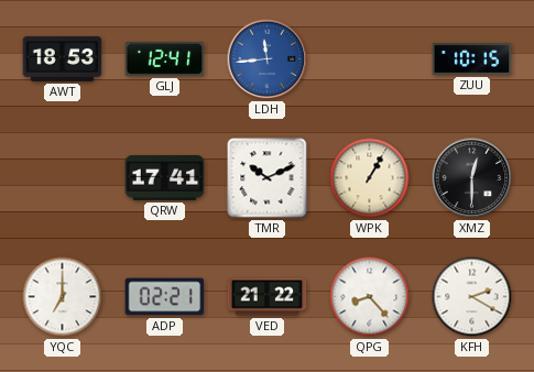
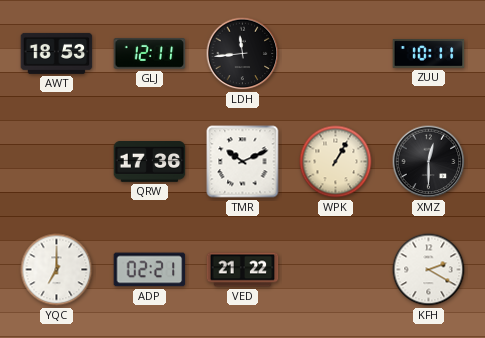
GLJ: 12:41 -> 12:11
LDH dial: blue -> black
ZUU: 10:15 -> 10:11
QRW: 17:41 -> 17:36
QPG: 8:23 -> none
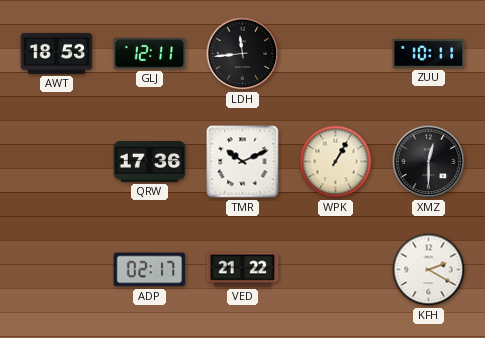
YQC: 7:00 -> none
ADP: 02:21 -> 02:17
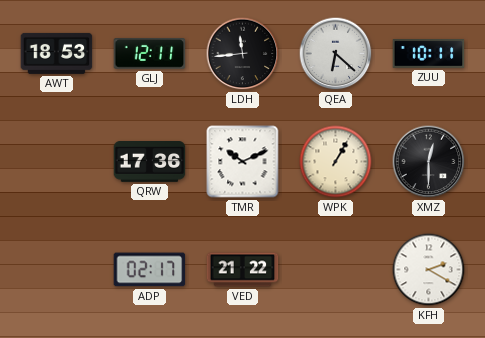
QEA: none -> 6:22
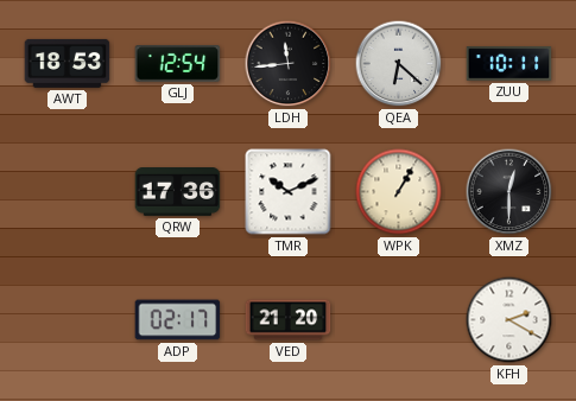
GLJ: 12:11 -> 12:54
VED: 21:22 -> 21:20
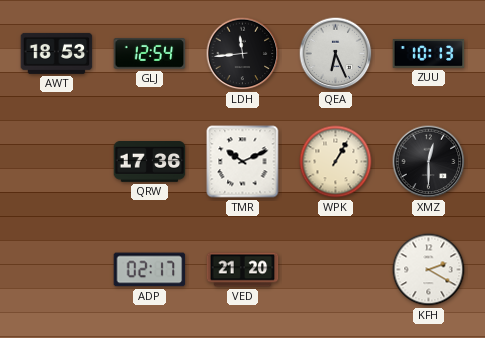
QEA: 6:22 -> 6:26
ZUU: 10:11 -> 10:13
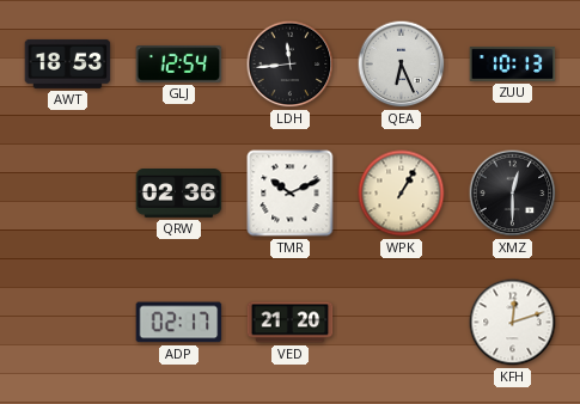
QRW: 17:36 -> 02:36
KFH: 2:20 -> 12:12
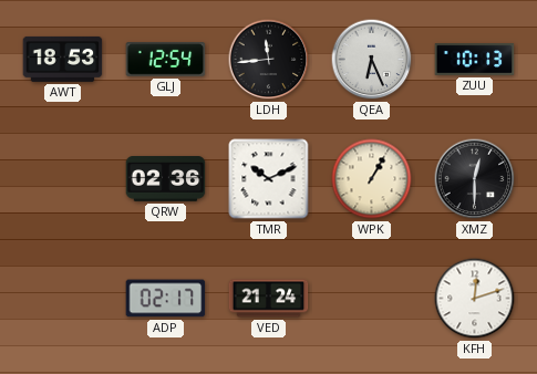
VED: 21:20 -> 21:24
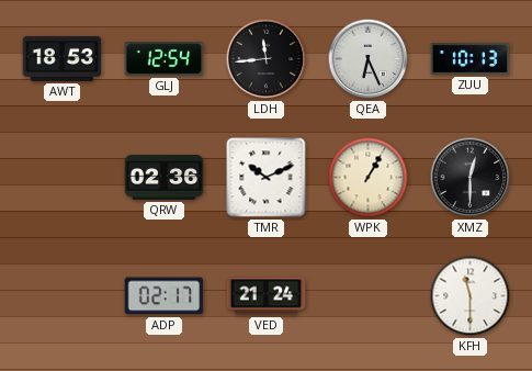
KFH: 12:12 -> 11:30
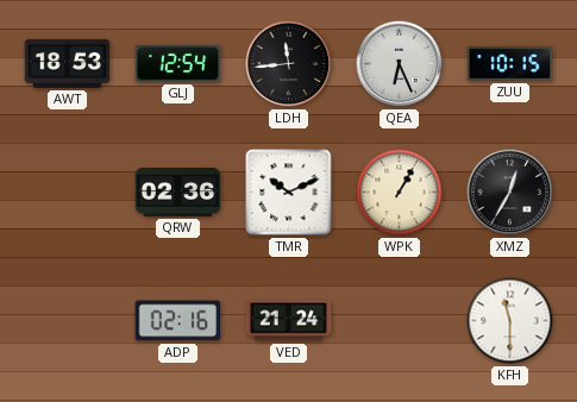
ZUU: 10:13 -> 10:15
XMZ: 12:30 -> 12:35
ADP: 02:17 -> 02:16
